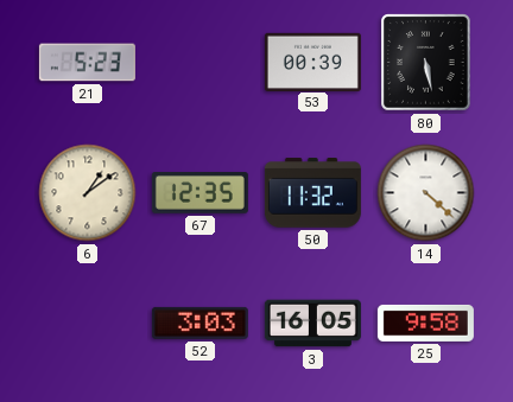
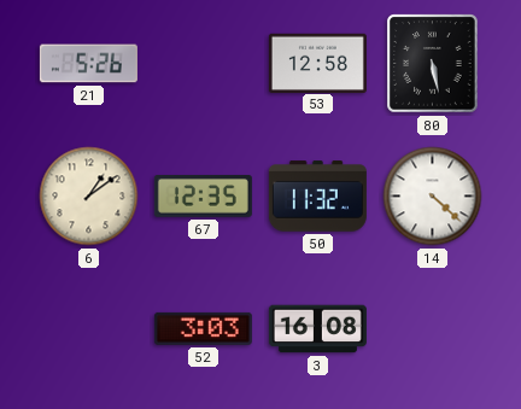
21: 5:23 -> 5:26
53: 00:39 -> 12:58
3: 16:05 -> 16:08
25: 9:58 -> none
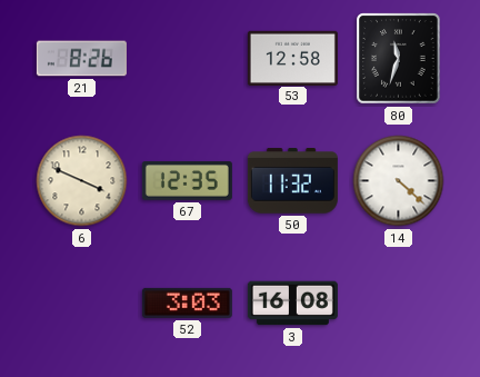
21: 5:26 -> 8:26
80: 5:28 -> 11:33
6: 1:09 -> 3:49
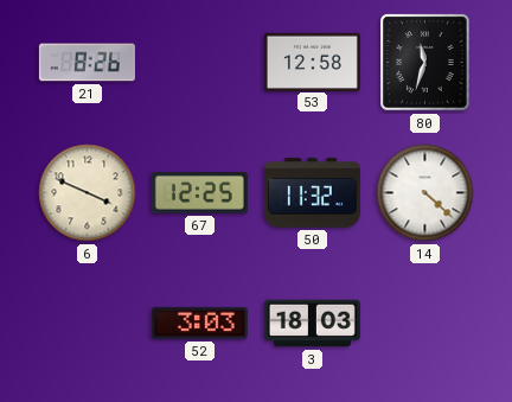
67: 12:35 -> 12:25
3: 16:08 -> 18:03
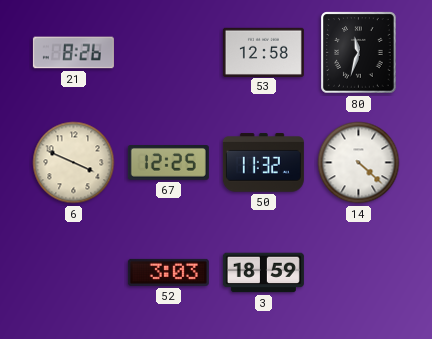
3: 18:03 -> 18:59
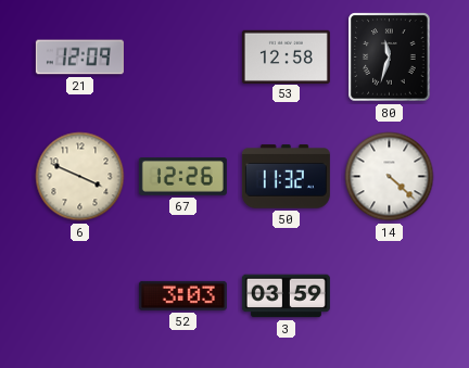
21: 8:26 -> 12:09
67: 12:25 -> 12:26
3: 18:59 -> 03:59
